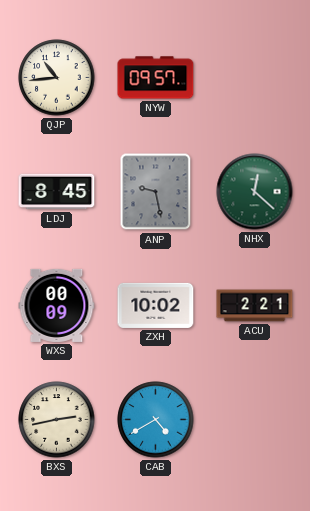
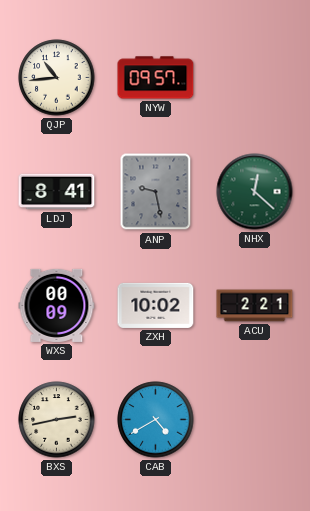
LDJ: 8:45 -> 8:41
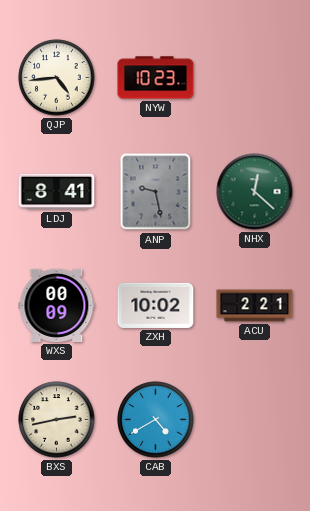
QJP: 10:44 -> 4:44
NYW: 09:57 -> 10:23
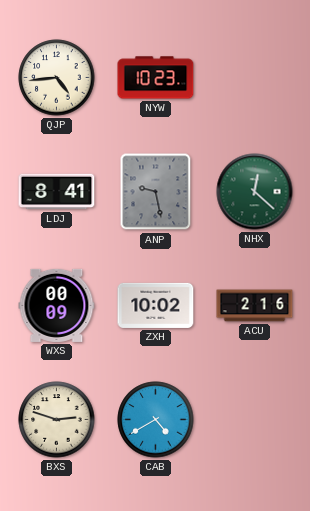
ACU: 2:21 -> 2:16
BXS: 2:43 -> 2:48
